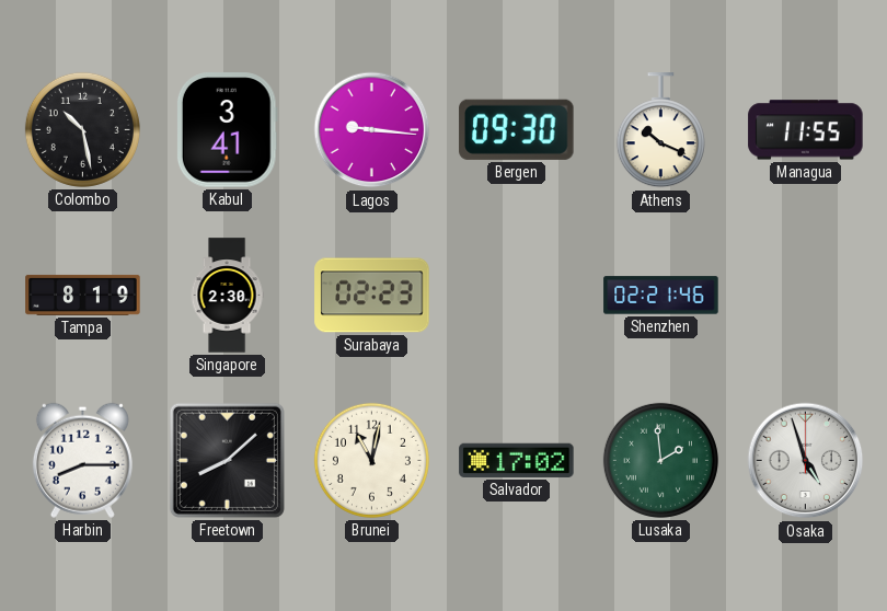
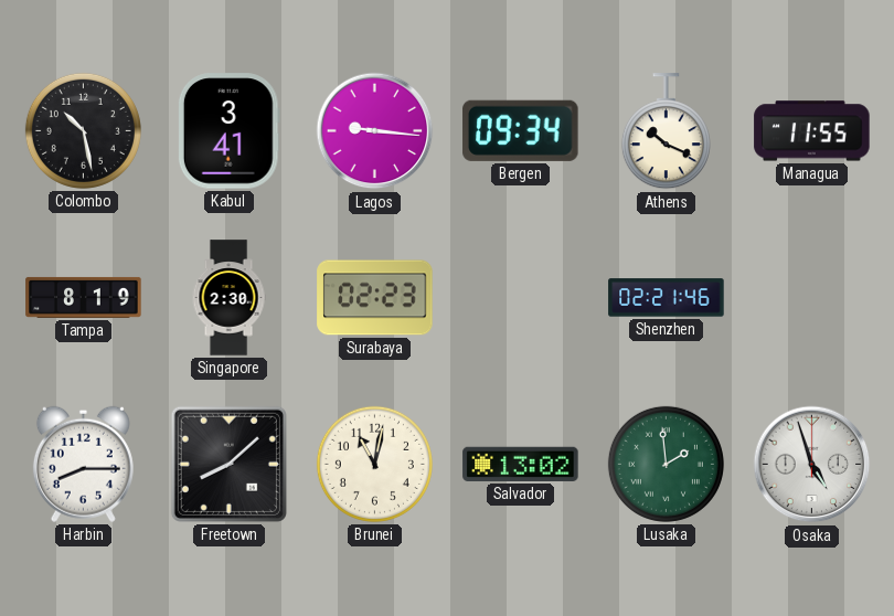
Bergen: 09:30 -> 09:34
Salvador: 17:02 -> 13:02
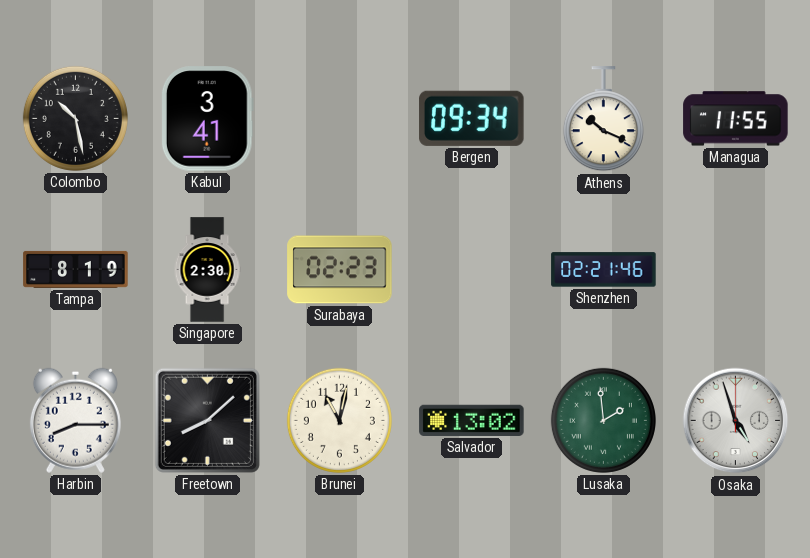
Lagos: 9:16 -> none
